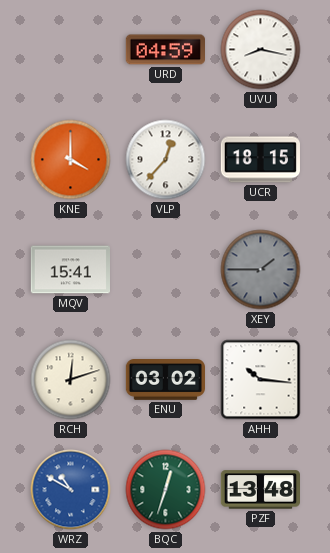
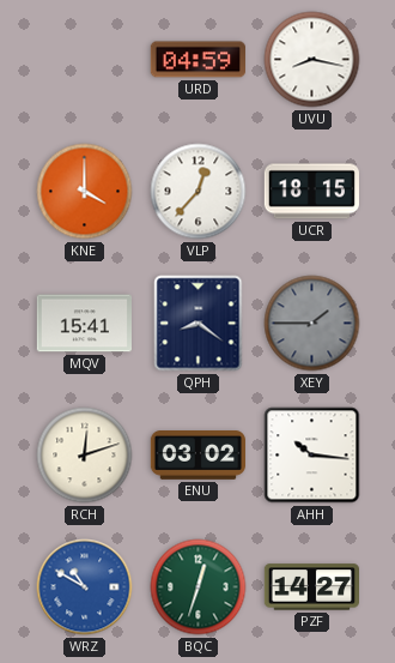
QPH: none -> 8:21
PZF: 13:48 -> 14:27
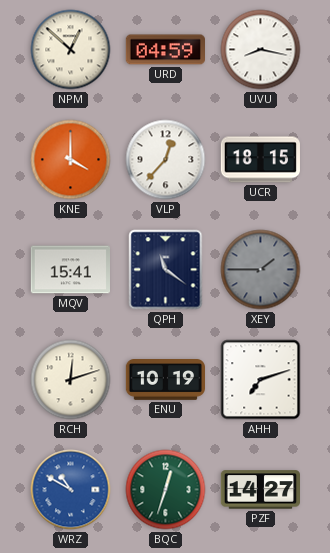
NPM: none -> 12:52
QPH: 8:21 -> 11:21
ENU: 03:02 -> 10:19
AHH: 10:16 -> 7:12
